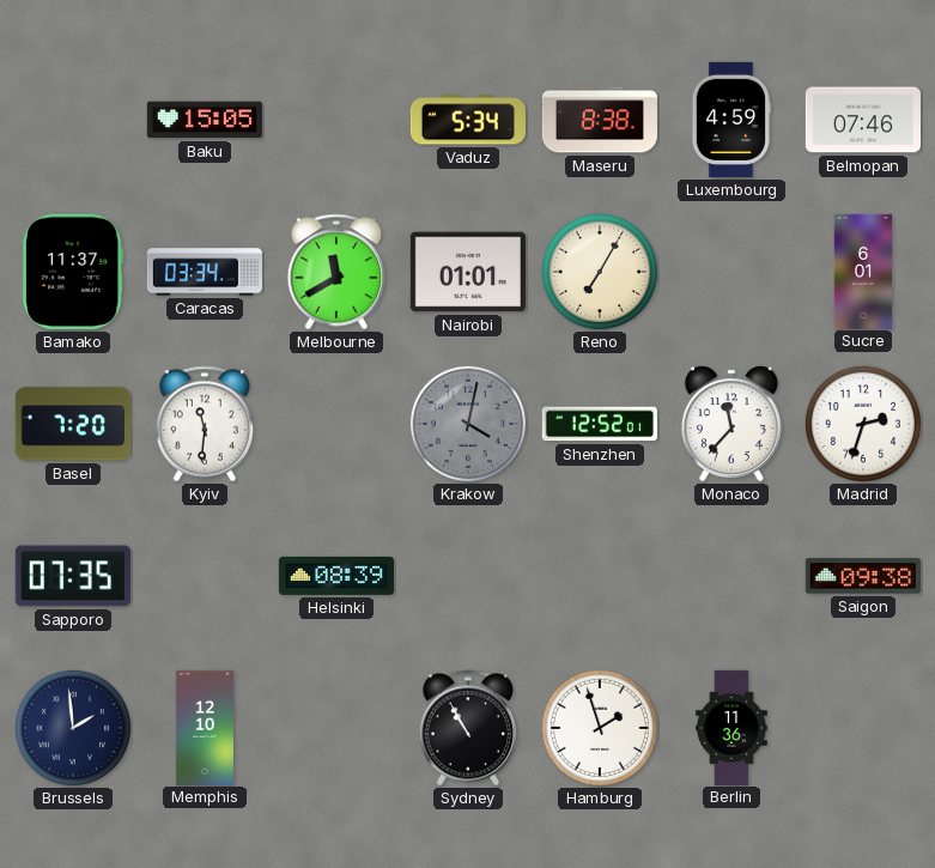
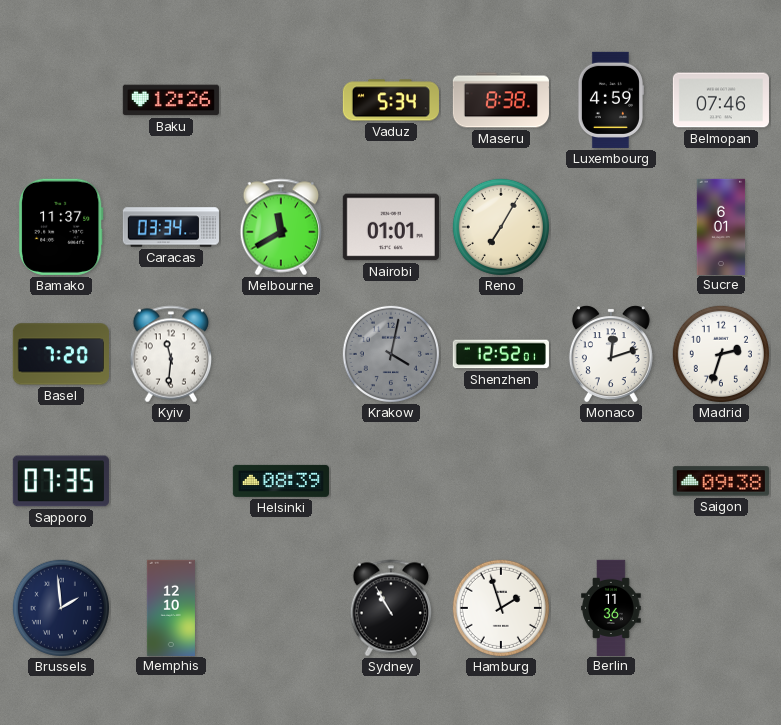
Baku: 15:05 -> 12:26
Monaco: 11:37 -> 12:12
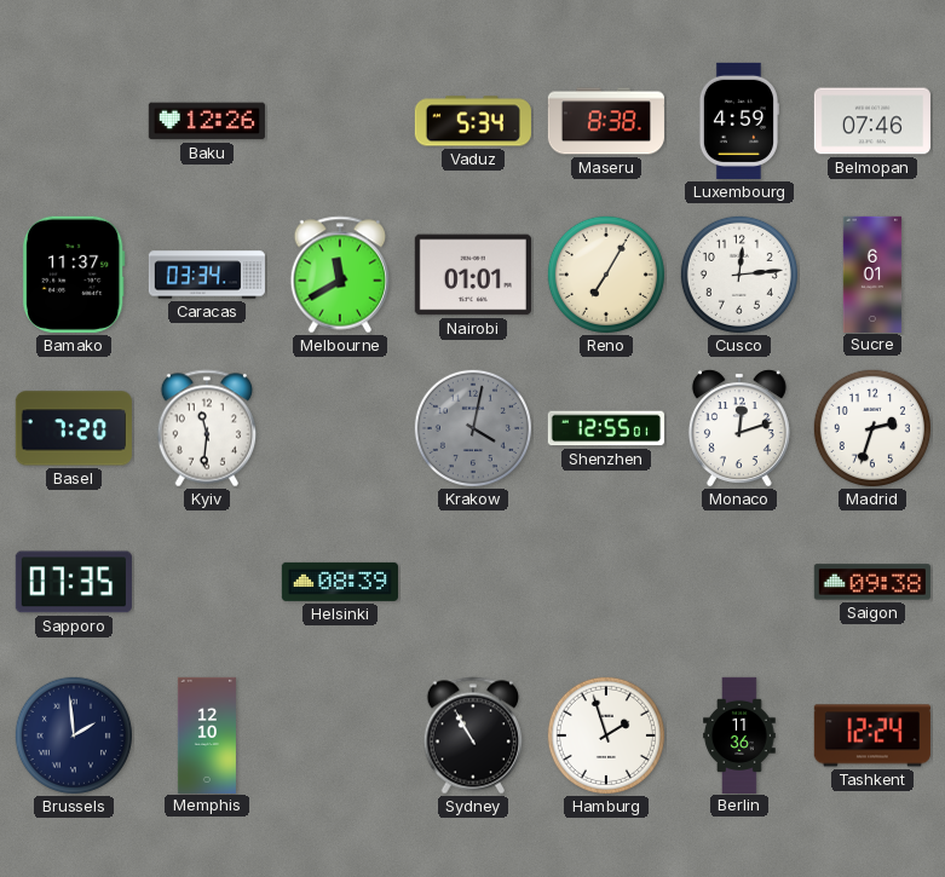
Cusco: none -> 12:14
Shenzhen: 12:52 -> 12:55
Tashkent: none -> 12:24
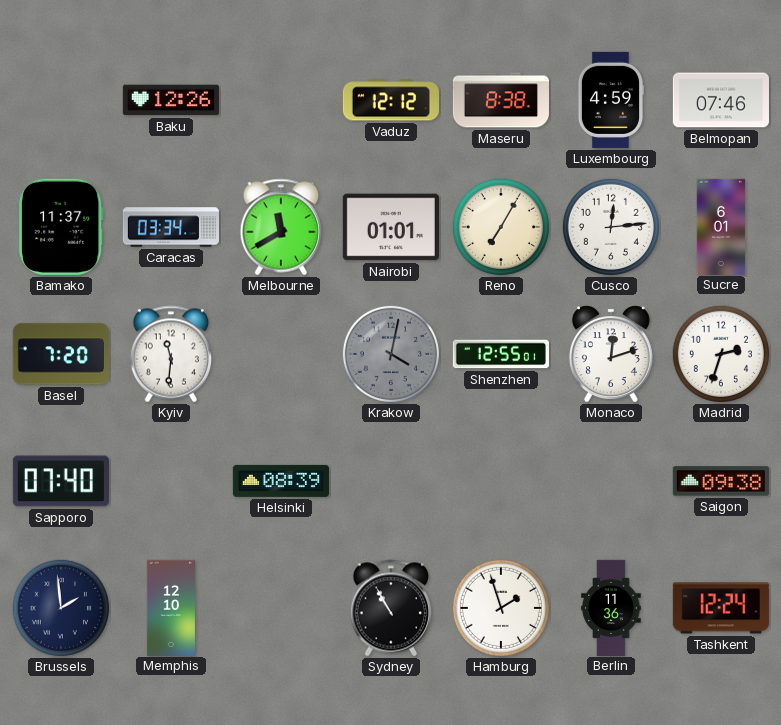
Vaduz: 5:34 -> 12:12
Sapporo: 07:35 -> 07:40
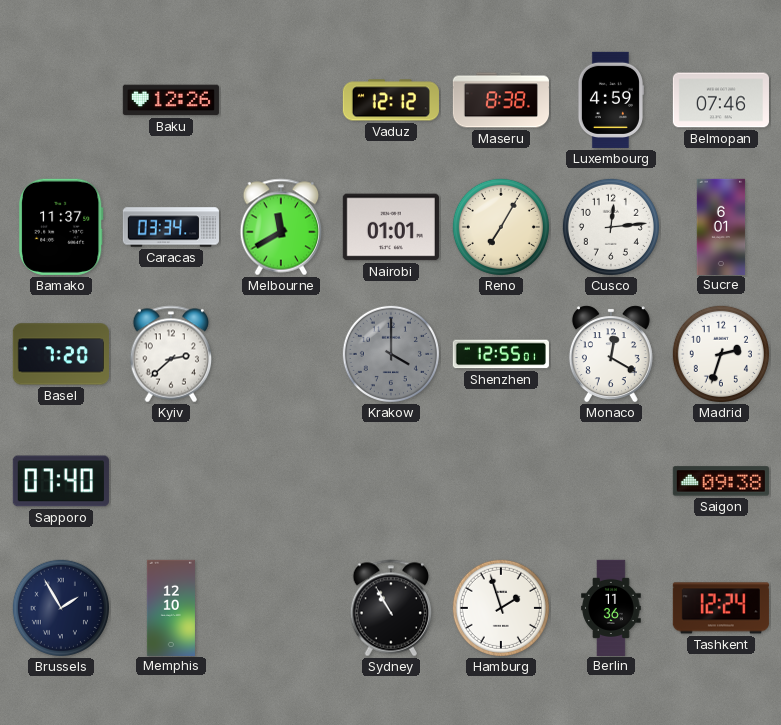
Kyiv: 11:31 -> 2:38
Krakow: 4:02 -> 4:00
Monaco: 12:12 -> 12:20
Helsinki: 08:39 -> none
Brussels: 1:59 -> 1:55
